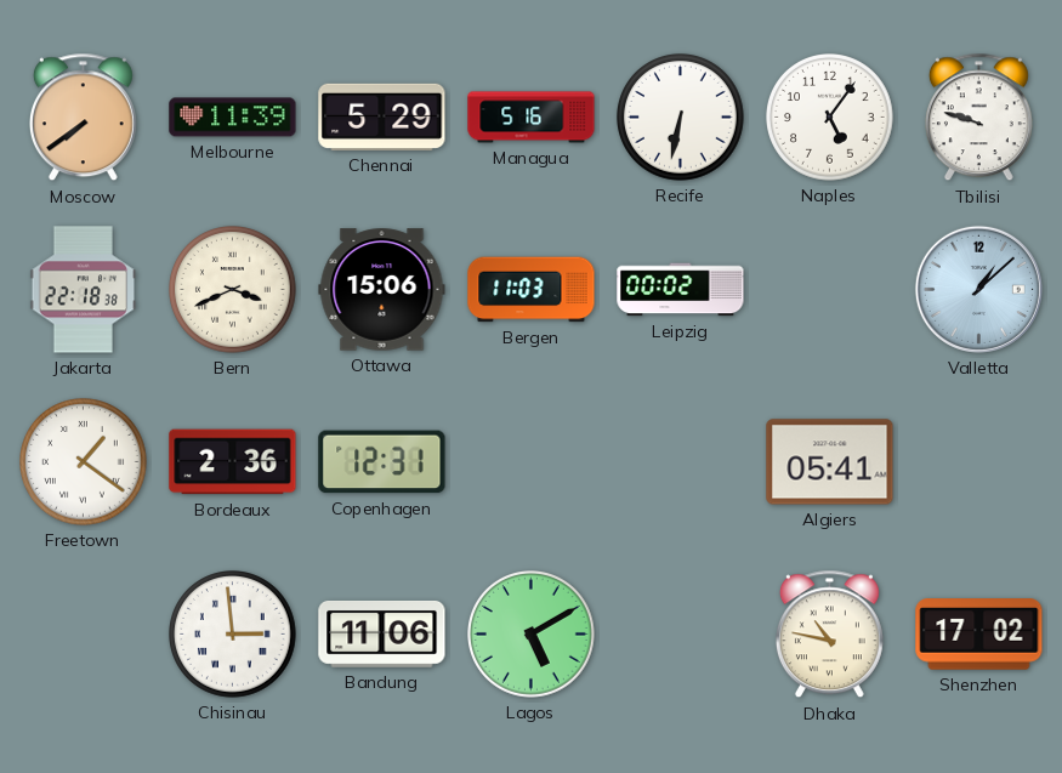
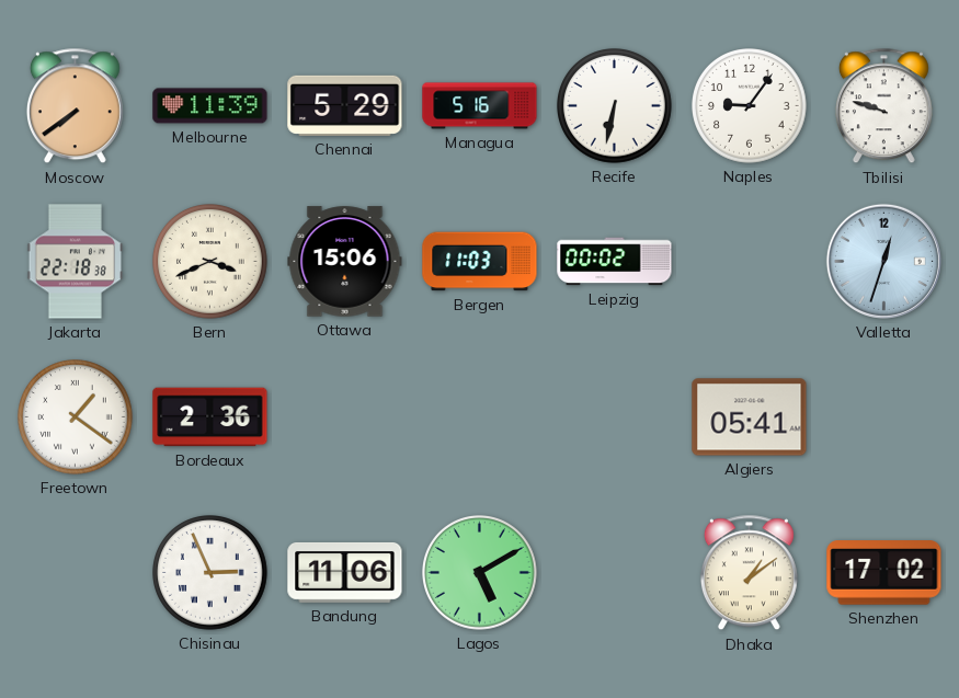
Naples: 5:06 -> 9:06
Valletta: 1:08 -> 12:33
Copenhagen: 12:31 -> none
Chisinau: 2:59 -> 2:56
Dhaka: 10:47 -> 1:09
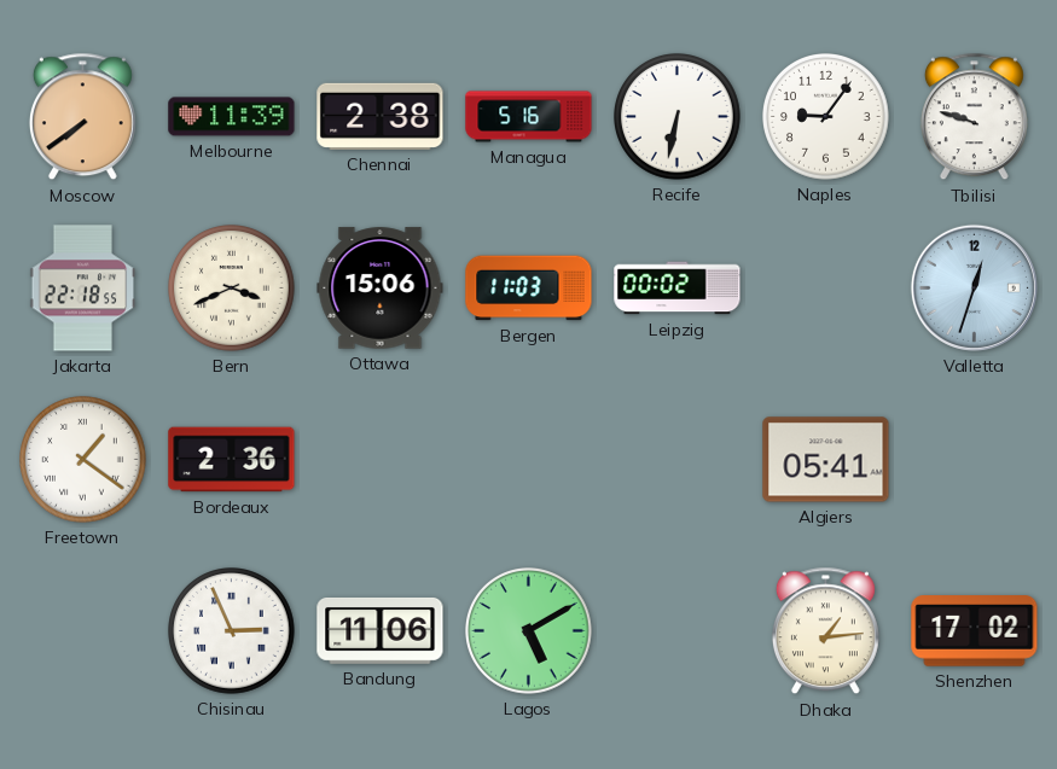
Chennai: 5:29 -> 2:38
Jakarta: 22:18:38 -> 22:18:55
Dhaka: 1:09 -> 1:14
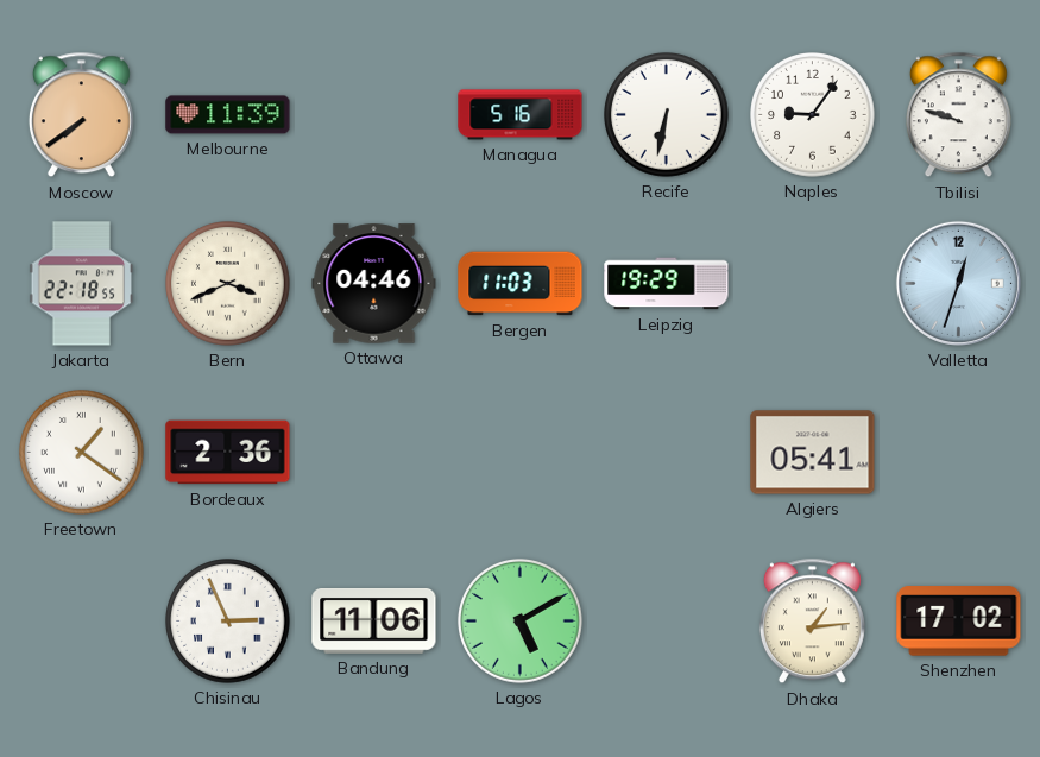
Chennai: 2:38 -> none
Ottawa: 15:06 -> 04:46
Leipzig: 00:02 -> 19:29
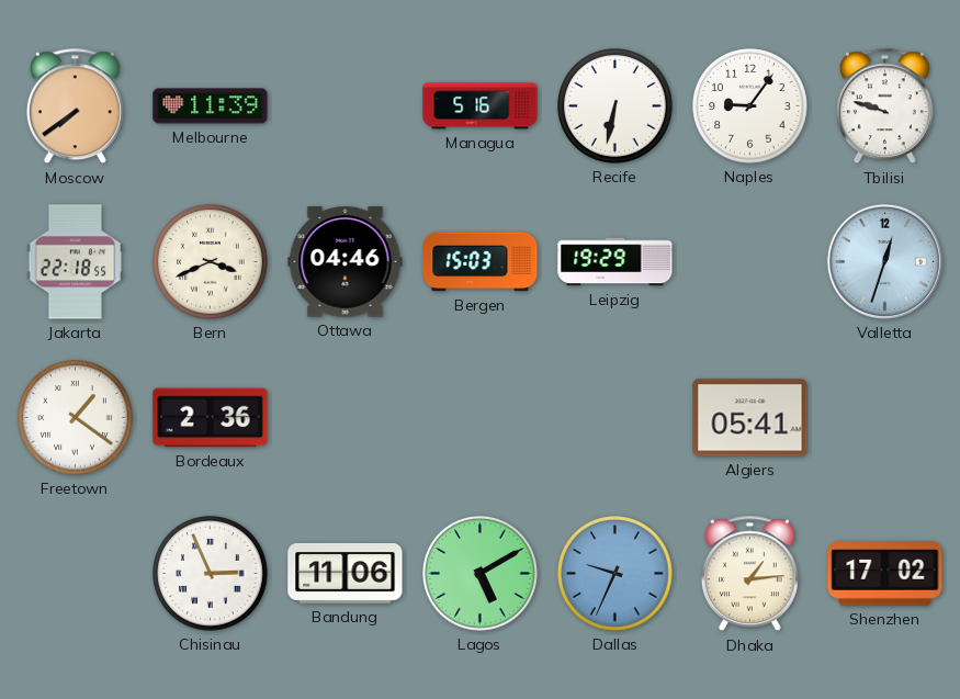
Bergen: 11:03 -> 15:03
Dallas: none -> 9:34
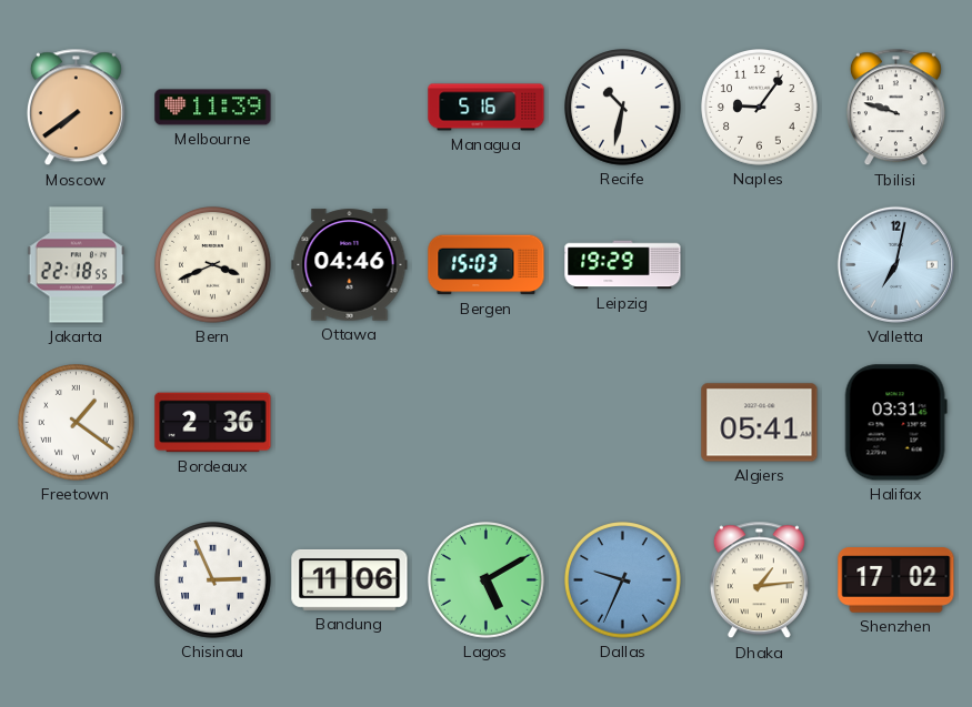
Recife: 6:32 -> 10:32
Valletta: 12:33 -> 7:02
Halifax: none -> 03:31
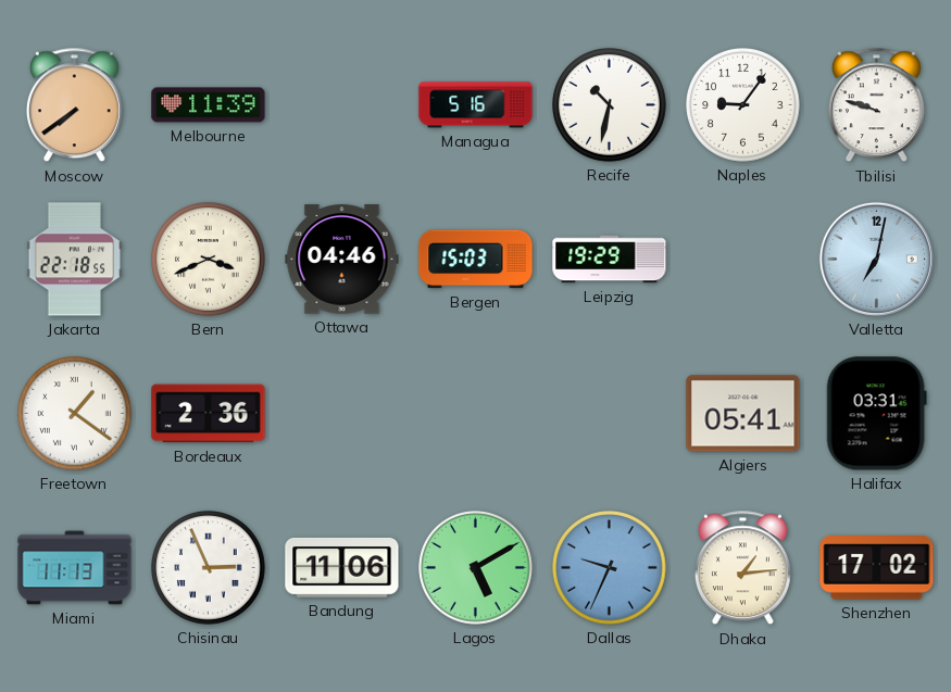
Miami: none -> 11:13
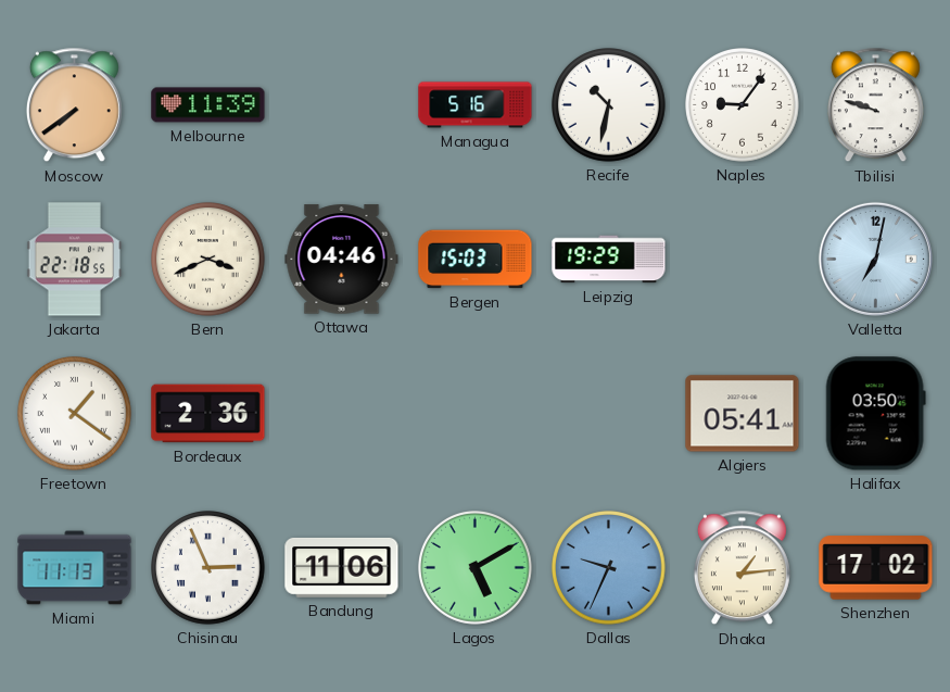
Halifax: 03:31 -> 03:50
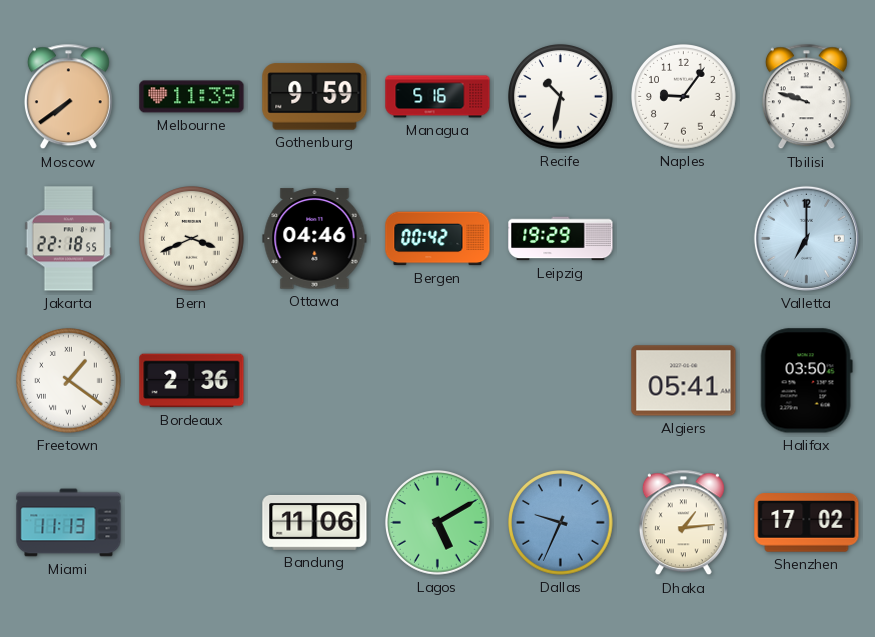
Gothenburg: none -> 9:59
Bergen: 15:03 -> 00:42
Valletta: 7:02 -> 7:00
Chisinau: 2:56 -> none
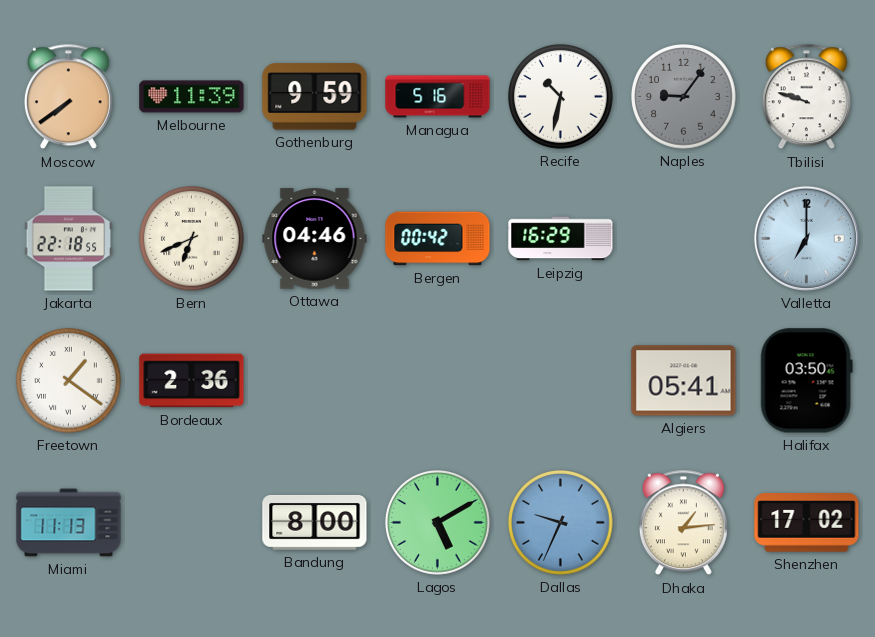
Naples dial: white -> grey
Bern: 3:41 -> 6:41
Leipzig: 19:29 -> 16:29
Bandung: 11:06 -> 8:00
